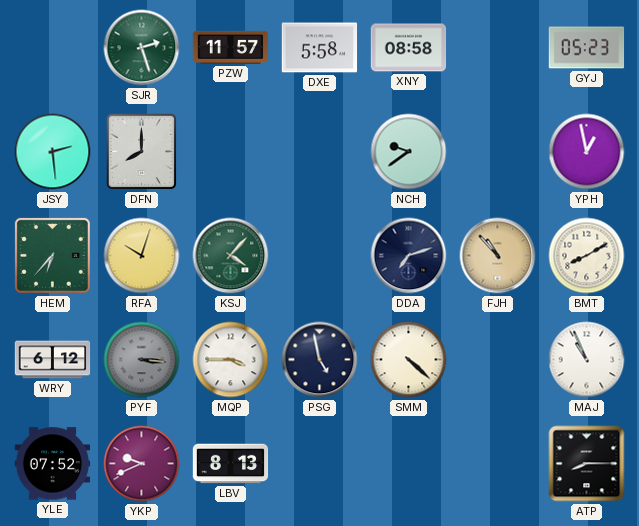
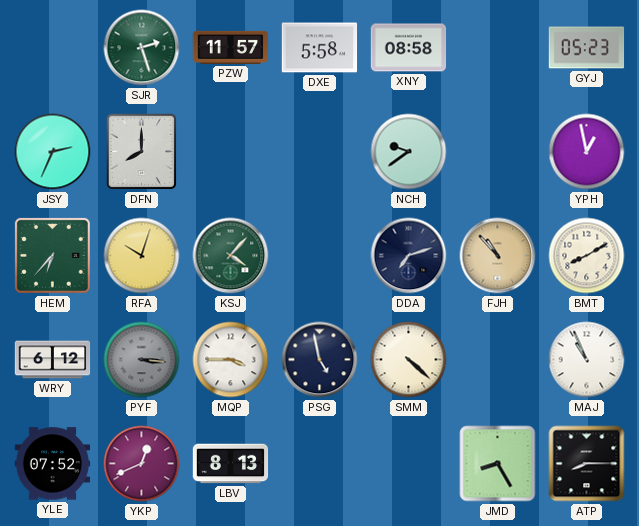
JSY: 2:29 -> 2:34
YKP: 9:41 -> 12:41
JMD: none -> 8:25
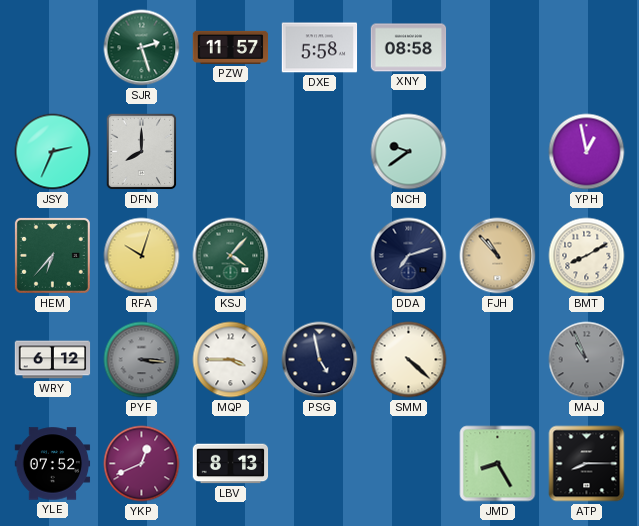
GYJ: 05:23 -> none
MAJ dial: white -> grey
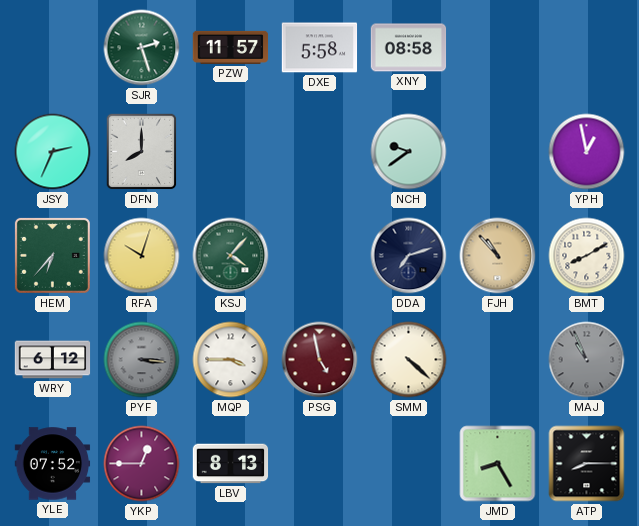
PSG dial: navy -> burgundy
YKP: 12:41 -> 12:45
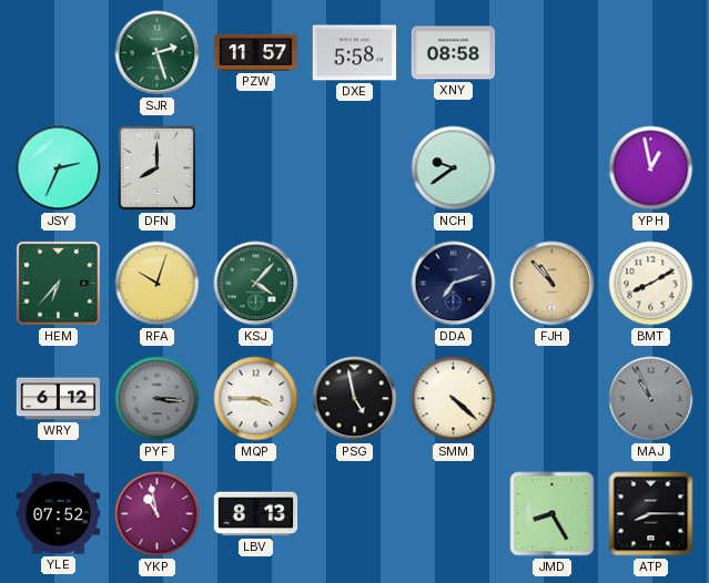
PSG dial: burgundy -> black
YKP: 12:45 -> 10:58
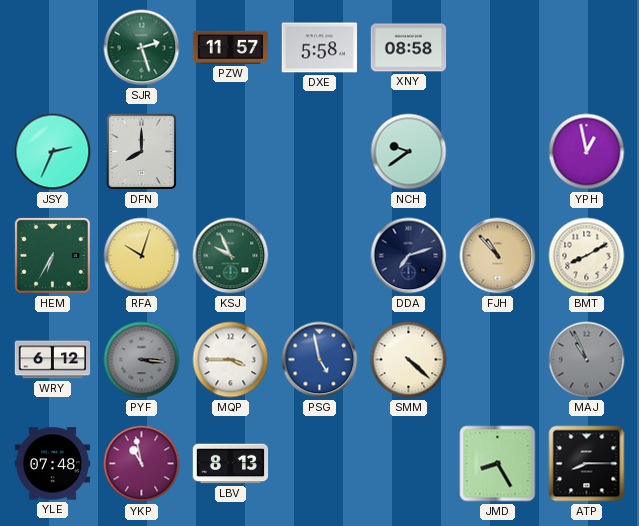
HEM: 6:37 -> 6:35
KSJ: 4:07 -> 9:56
PSG dial: black -> blue
YLE: 07:52 -> 07:48
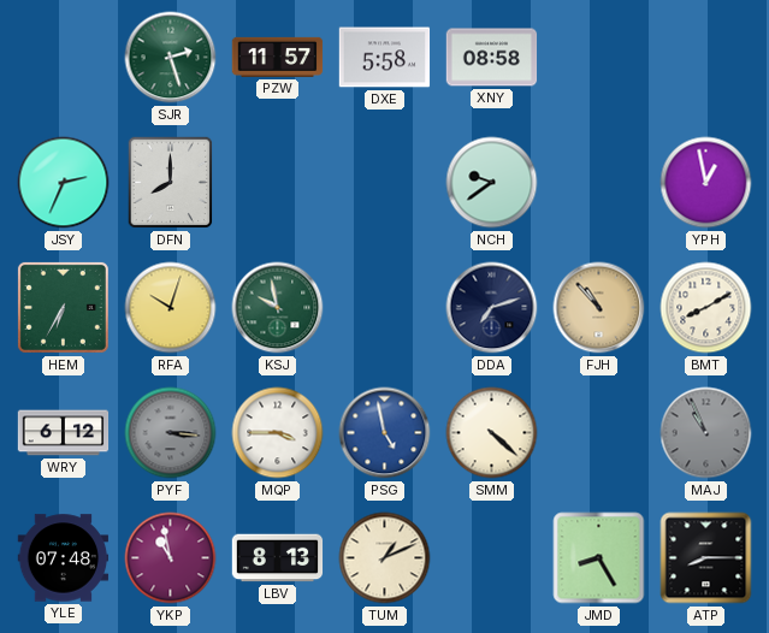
KSJ: 9:56 -> 9:58
TUM: none -> 1:11
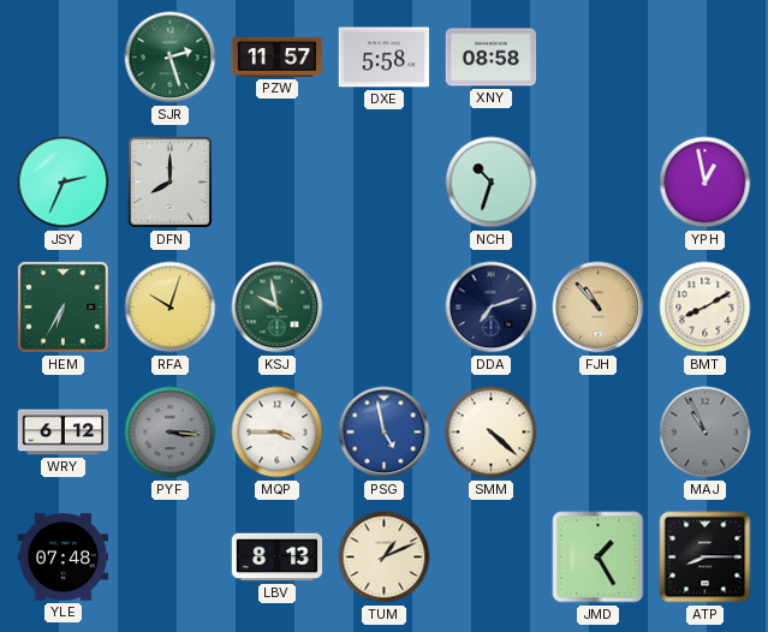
NCH: 9:39 -> 10:33
YKP: 10:58 -> none
JMD: 8:25 -> 1:25
